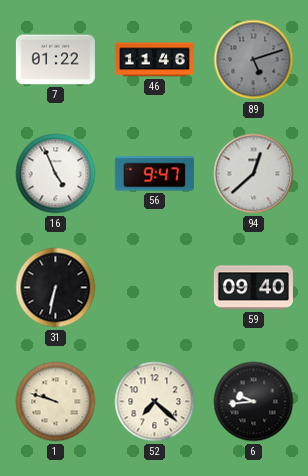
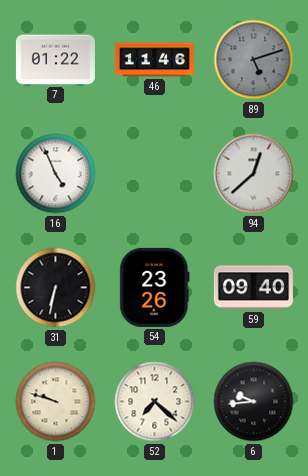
56: 9:47 -> none
54: none -> 23:26
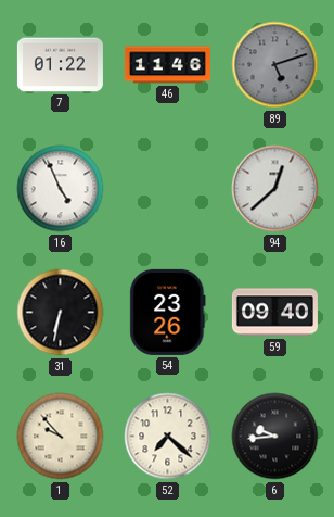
1: 9:48 -> 9:53
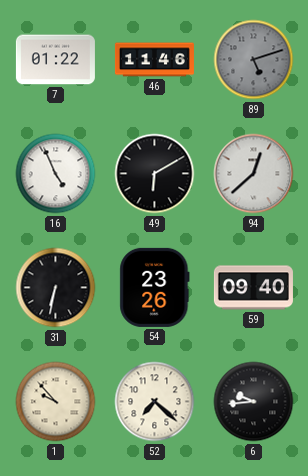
49: none -> 6:10
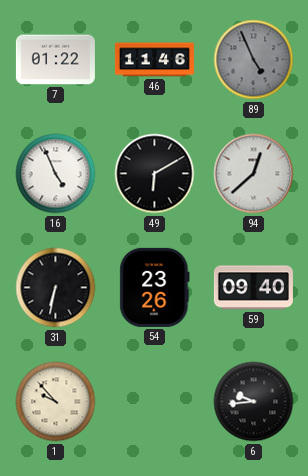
89: 5:12 -> 4:56
52: 7:22 -> none
